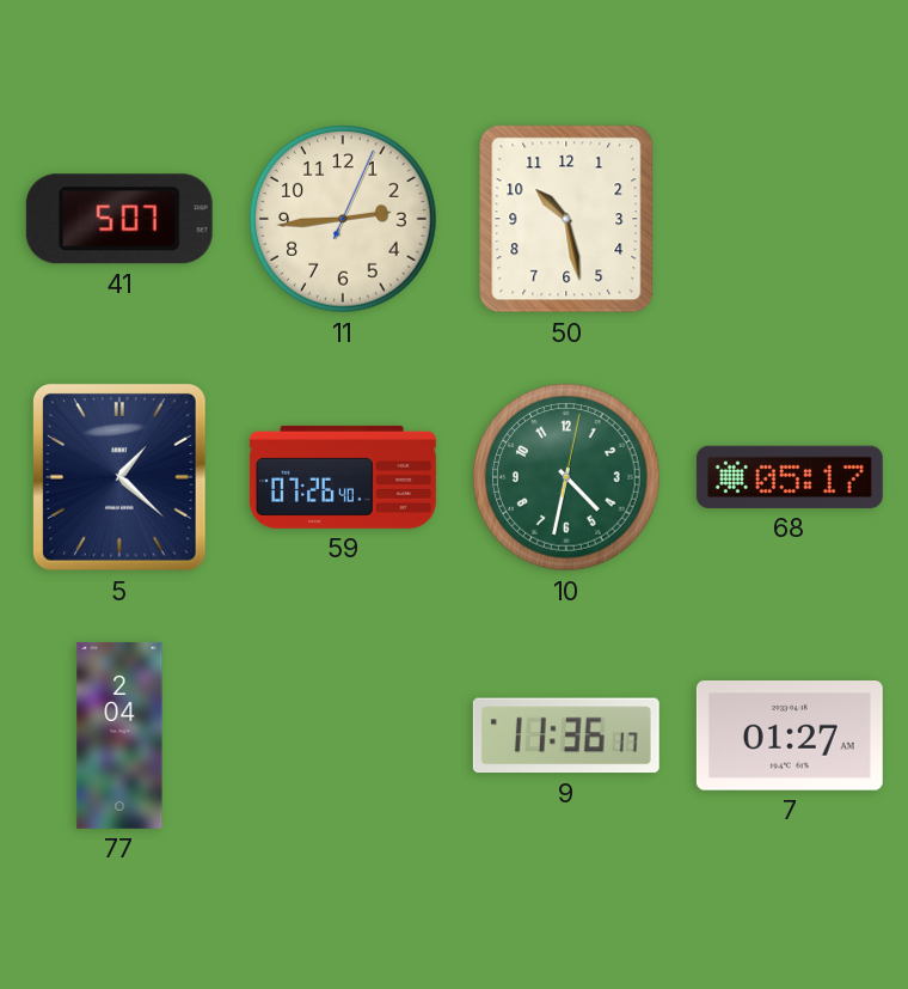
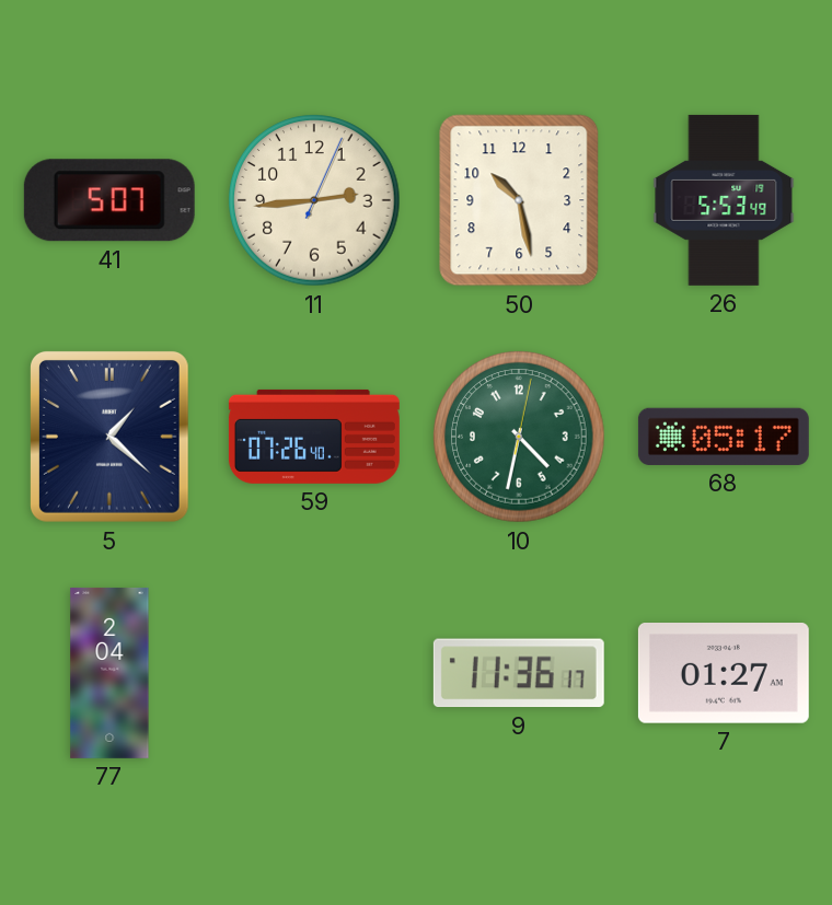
26: none -> 5:53
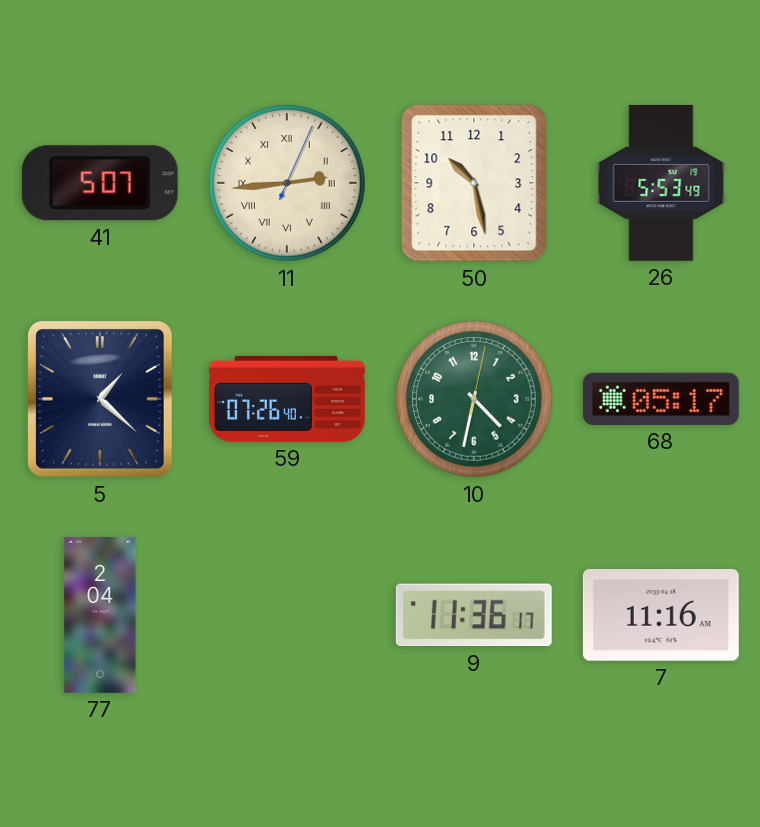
11 numerals: Arabic -> Roman
7: 01:27 -> 11:16
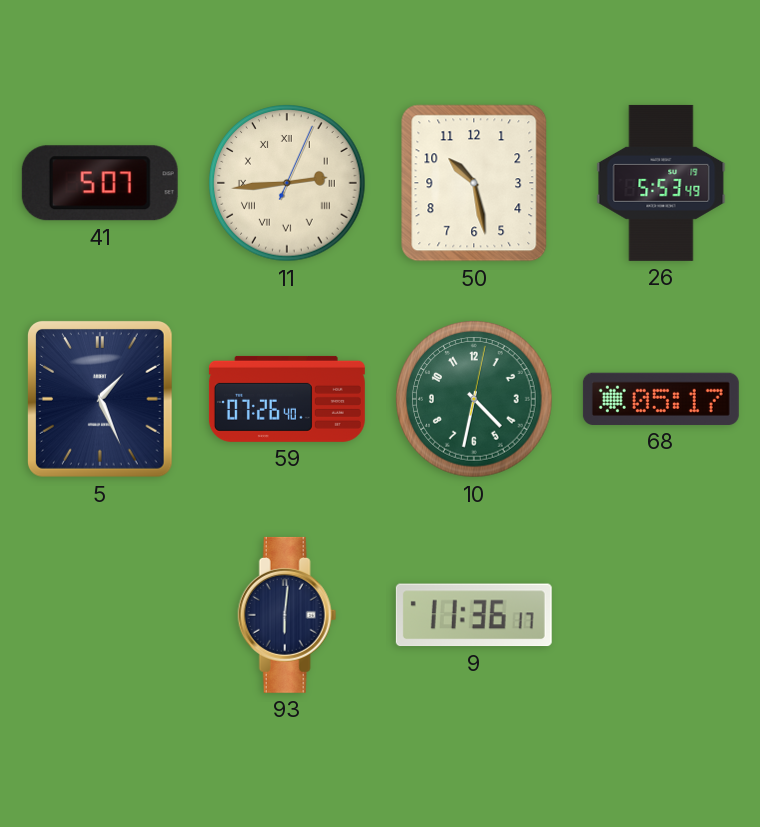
5: 1:22 -> 1:26
77: 2:04 -> none
93: none -> 6:01
7: 11:16 -> none
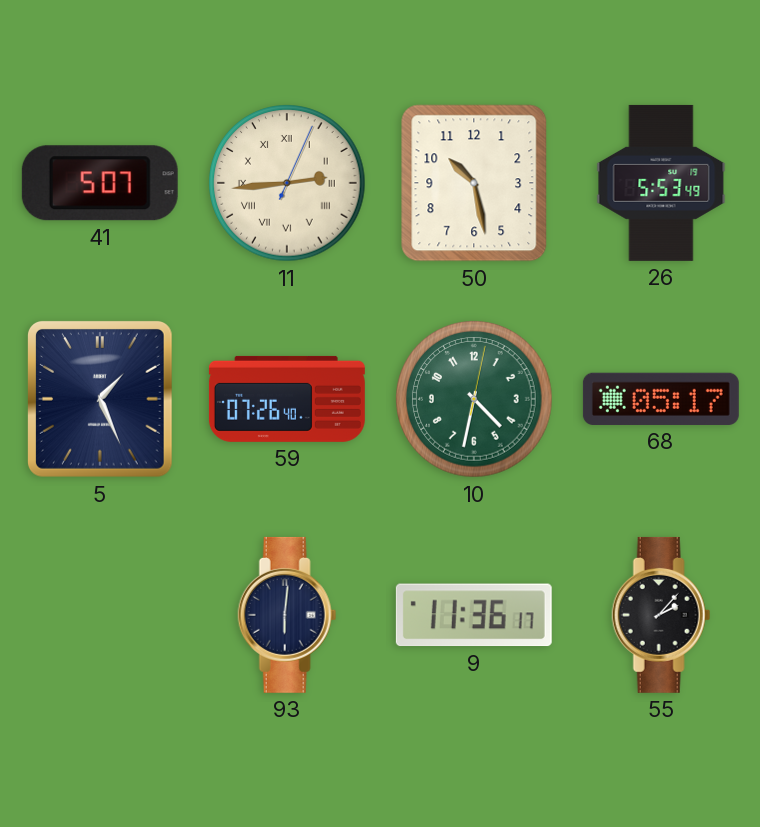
55: none -> 2:07
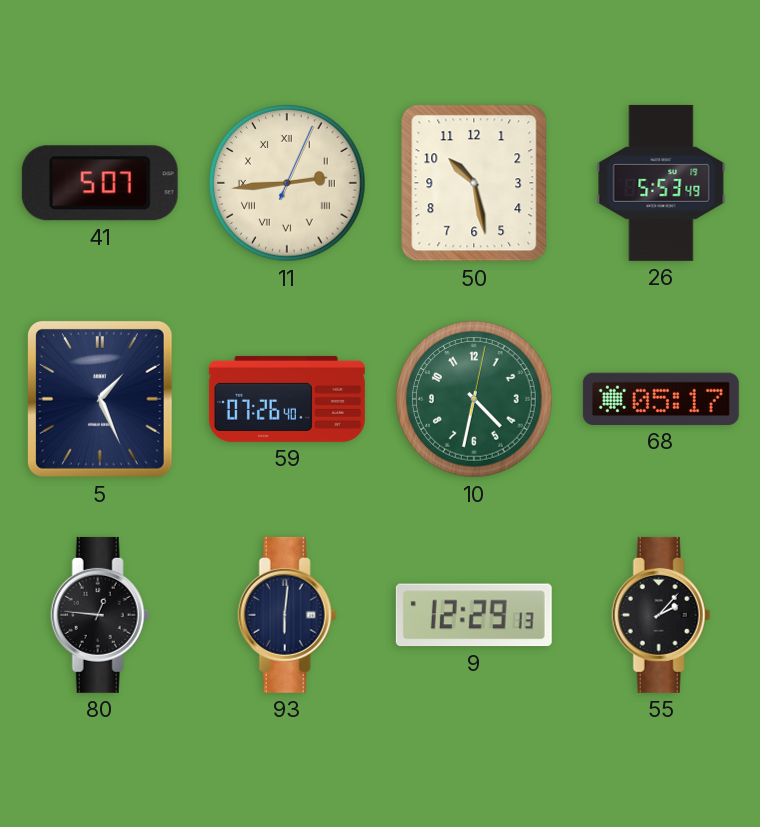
80: none -> 12:46
9: 11:36 -> 12:29
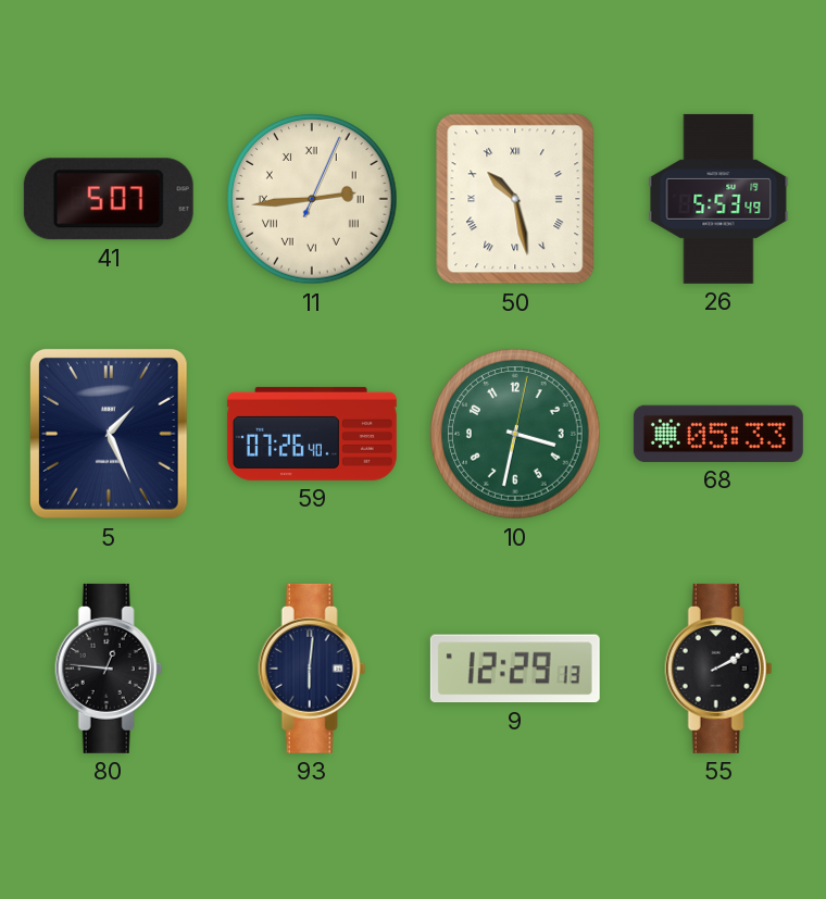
50 numerals: Arabic -> Roman
10: 4:32 -> 3:32
68: 05:17 -> 05:33
55: 2:07 -> 2:10
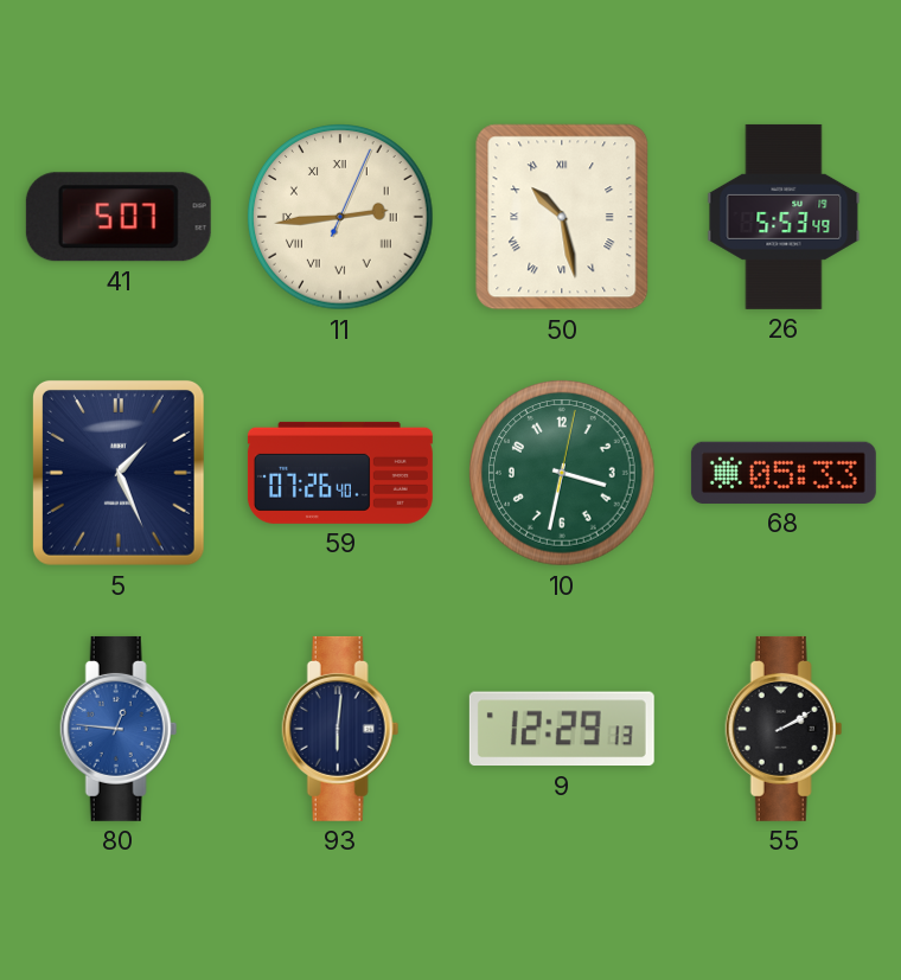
80 dial: black -> blue
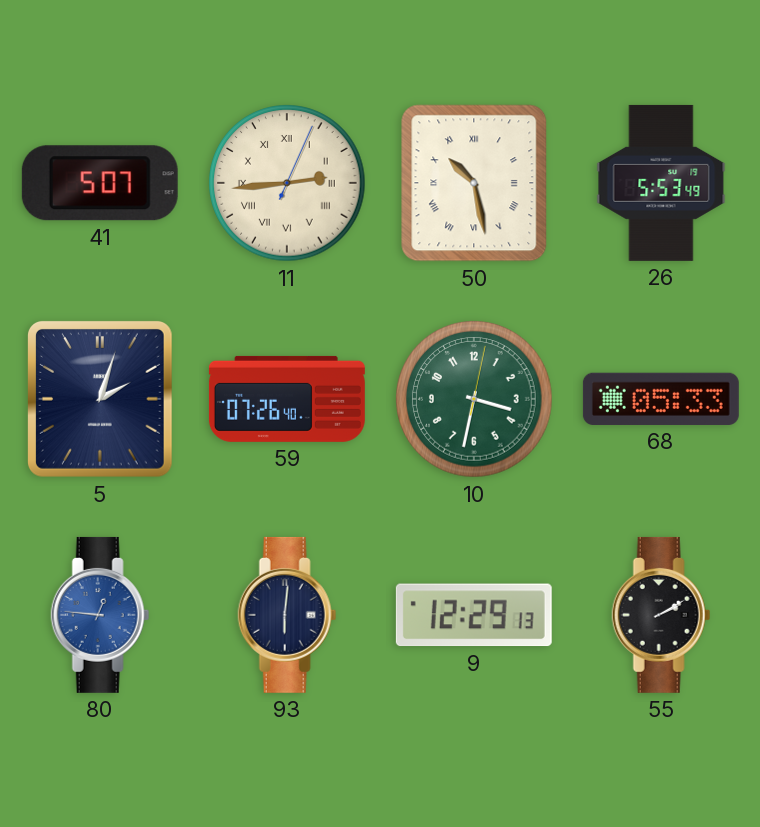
5: 1:26 -> 2:03
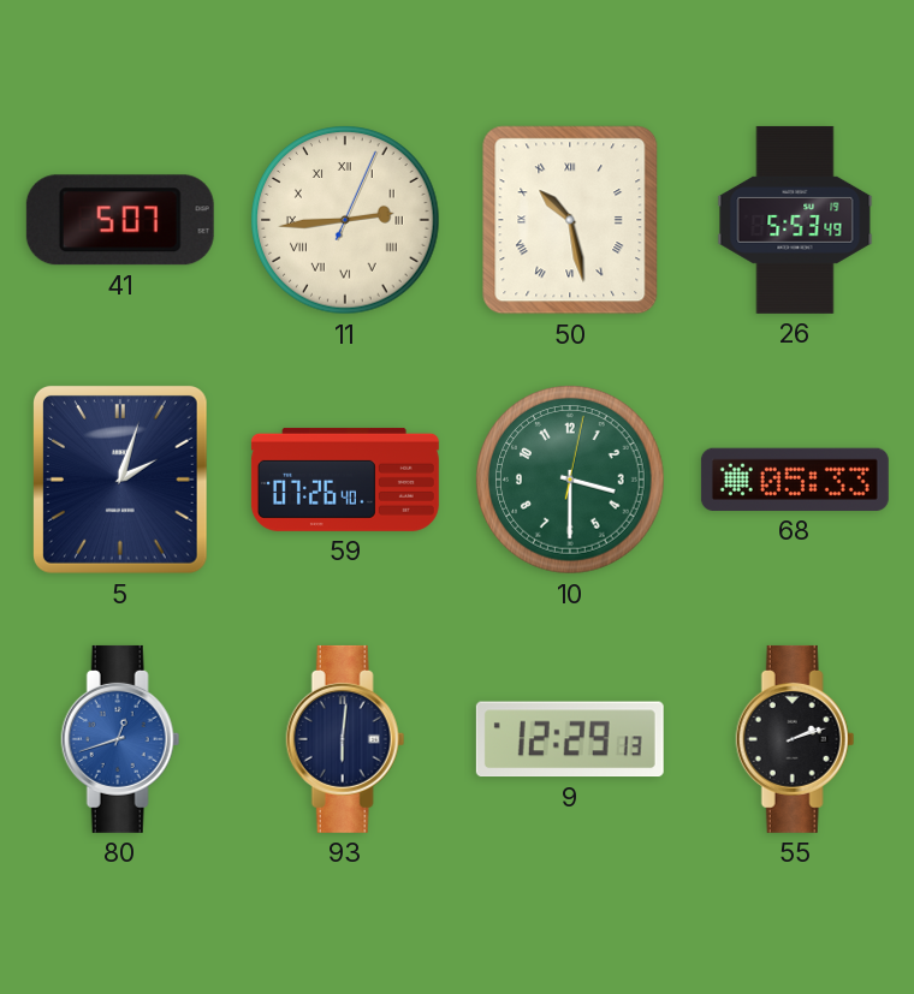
10: 3:32 -> 3:30
80: 12:46 -> 12:42
55: 2:10 -> 2:12
